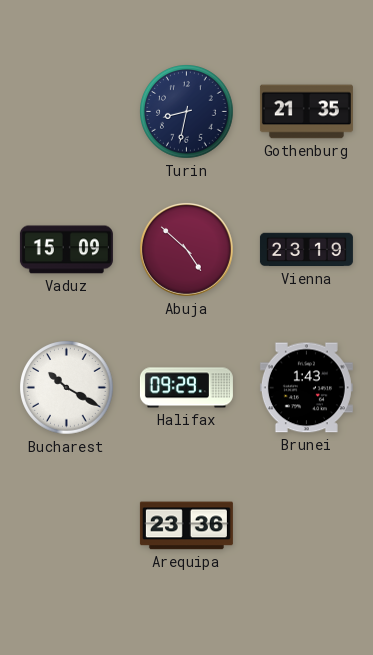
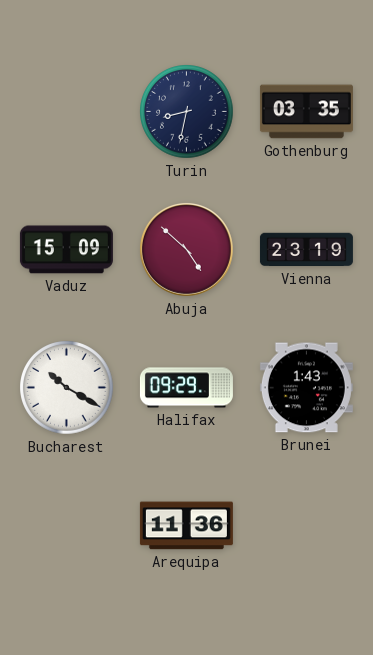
Gothenburg: 21:35 -> 03:35
Arequipa: 23:36 -> 11:36
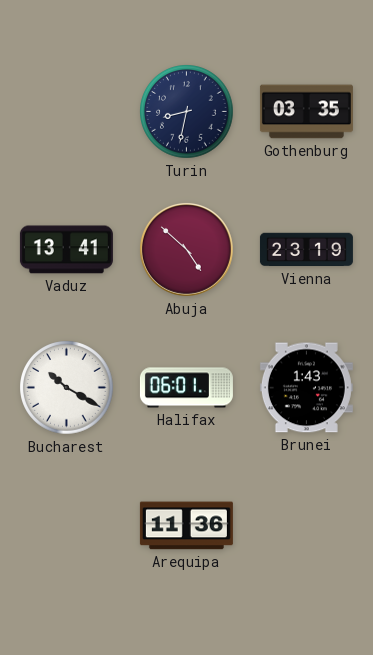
Vaduz: 15:09 -> 13:41
Halifax: 09:29 -> 06:01
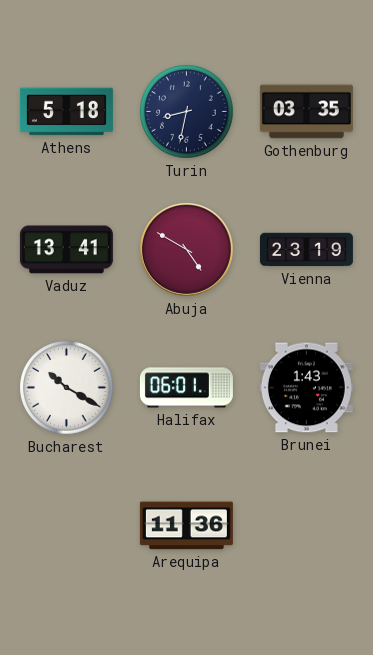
Athens: none -> 5:18
Abuja: 4:52 -> 4:50
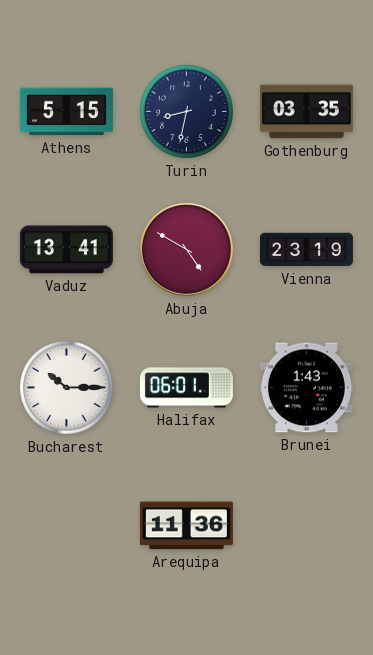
Athens: 5:18 -> 5:15
Bucharest: 10:20 -> 10:15
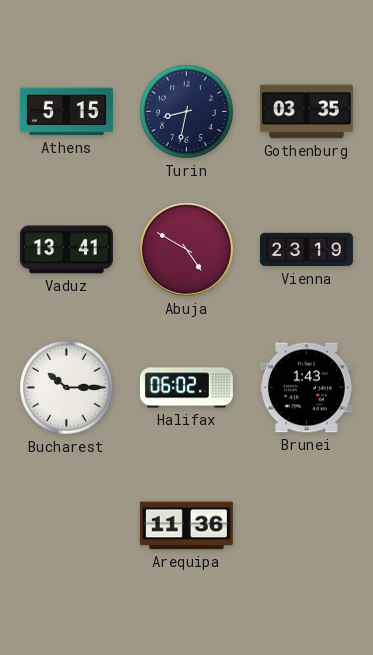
Halifax: 06:01 -> 06:02
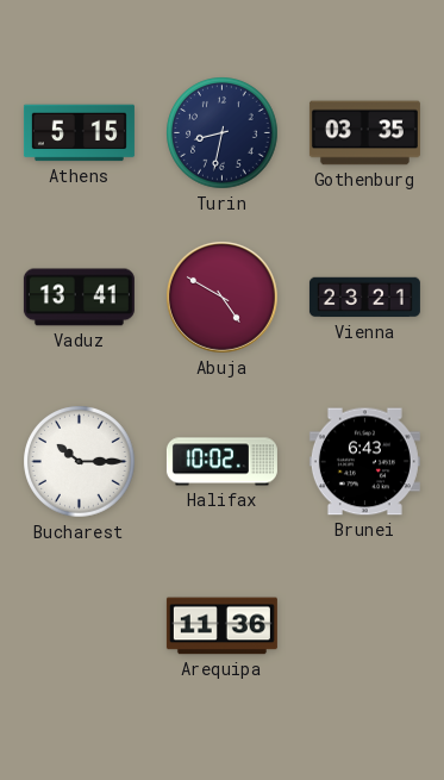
Vienna: 23:19 -> 23:21
Halifax: 06:02 -> 10:02
Brunei: 1:43 -> 6:43
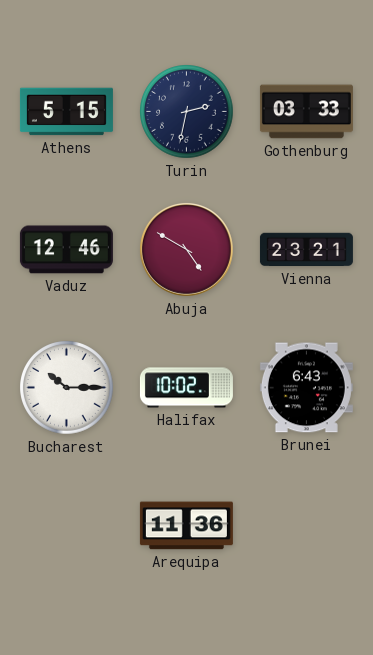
Turin: 8:32 -> 2:32
Gothenburg: 03:35 -> 03:33
Vaduz: 13:41 -> 12:46
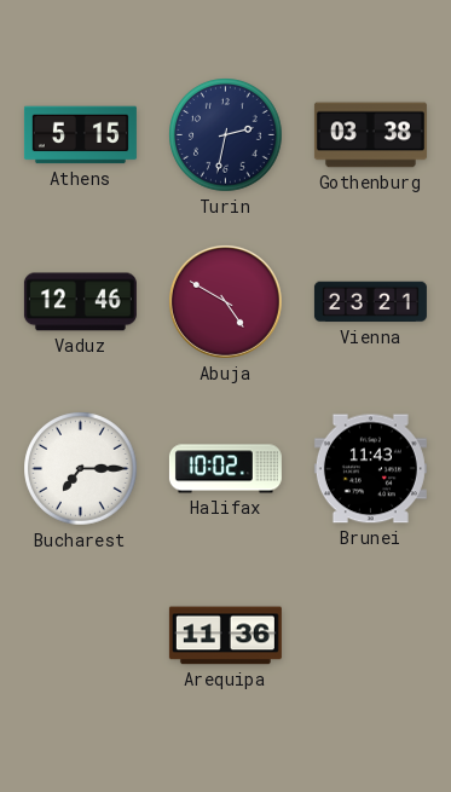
Gothenburg: 03:33 -> 03:38
Bucharest: 10:15 -> 7:15
Brunei: 6:43 -> 11:43
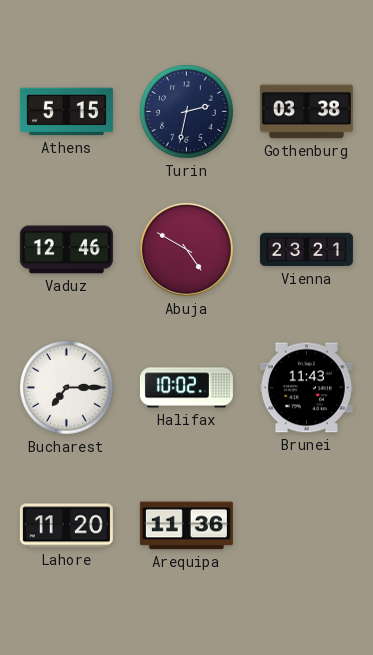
Lahore: none -> 11:20
